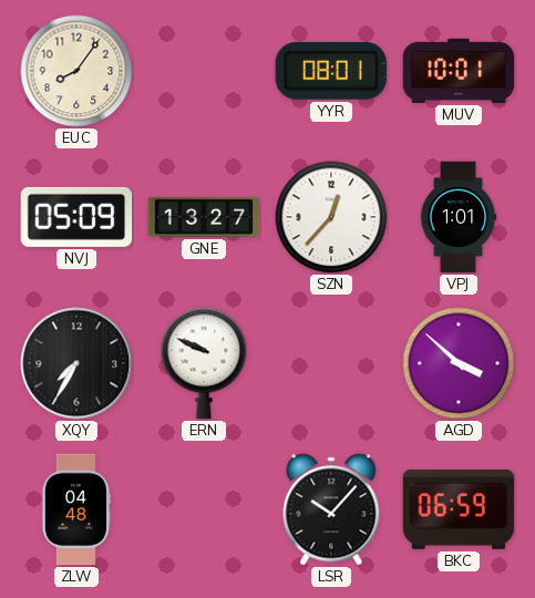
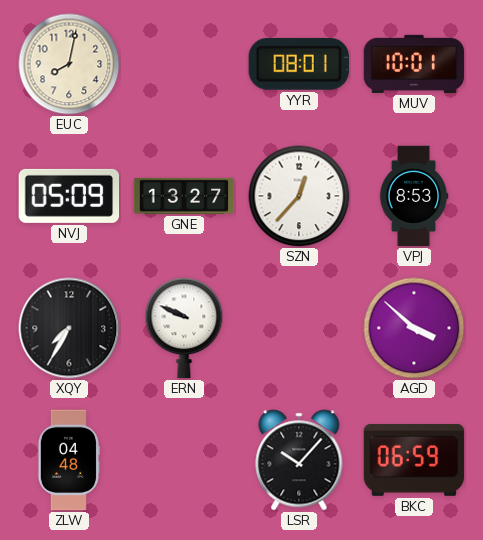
EUC: 8:06 -> 8:02
VPJ: 1:01 -> 8:53
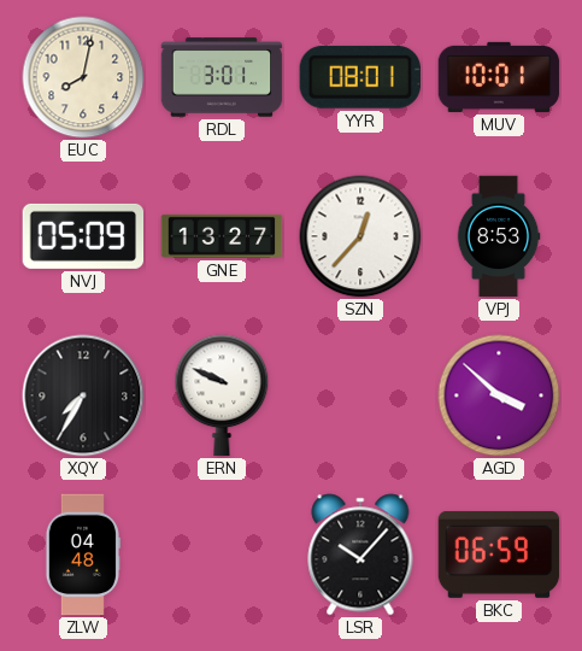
RDL: none -> 3:01
